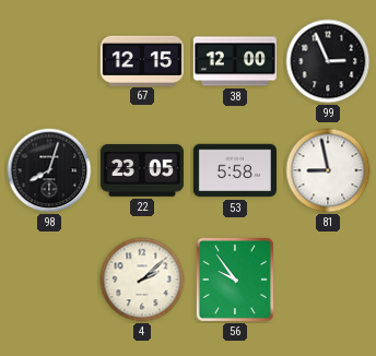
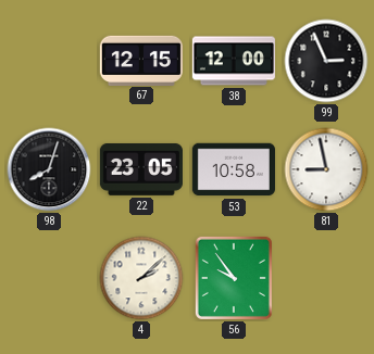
53: 5:58 -> 10:58
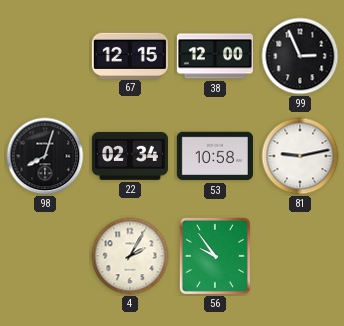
22: 23:05 -> 02:34
81: 8:58 -> 9:13
4: 2:08 -> 2:05
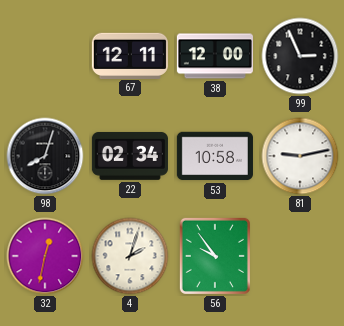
67: 12:15 -> 12:11
32: none -> 12:32
4: 2:05 -> 2:03
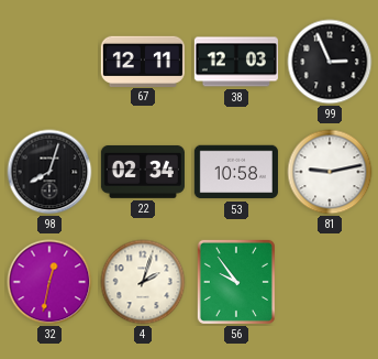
38: 12:00 -> 12:03
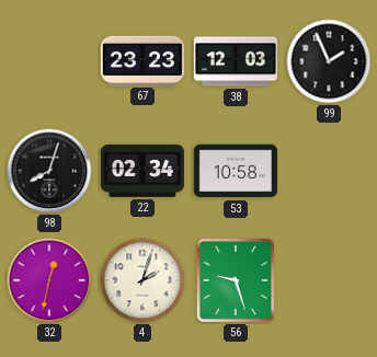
67: 12:11 -> 23:23
99: 2:56 -> 1:56
81: 9:13 -> none
56: 9:54 -> 9:27
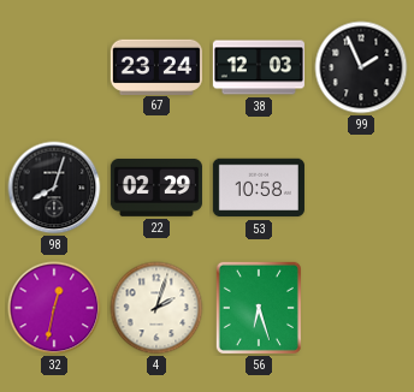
67: 23:23 -> 23:24
22: 02:34 -> 02:29
56: 9:27 -> 6:27
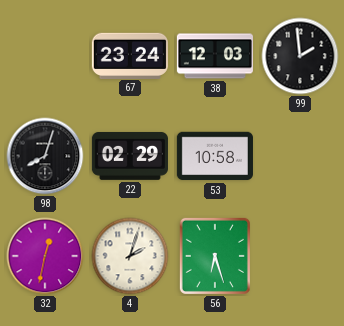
99: 1:56 -> 1:59
